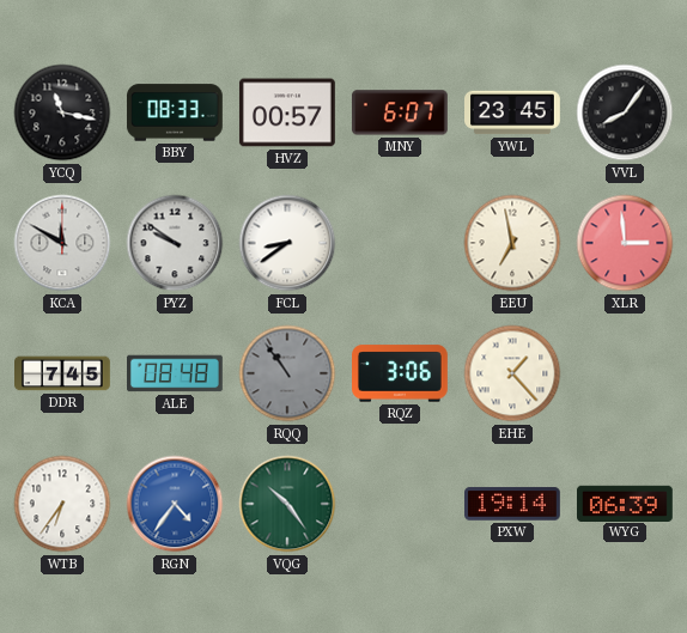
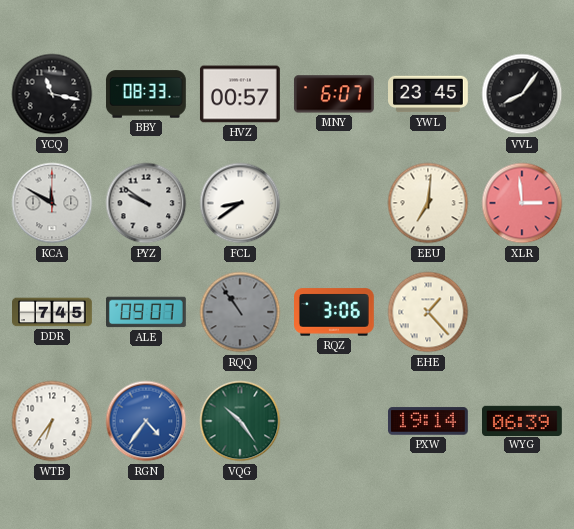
EEU: 6:58 -> 7:01
ALE: 08:48 -> 09:07
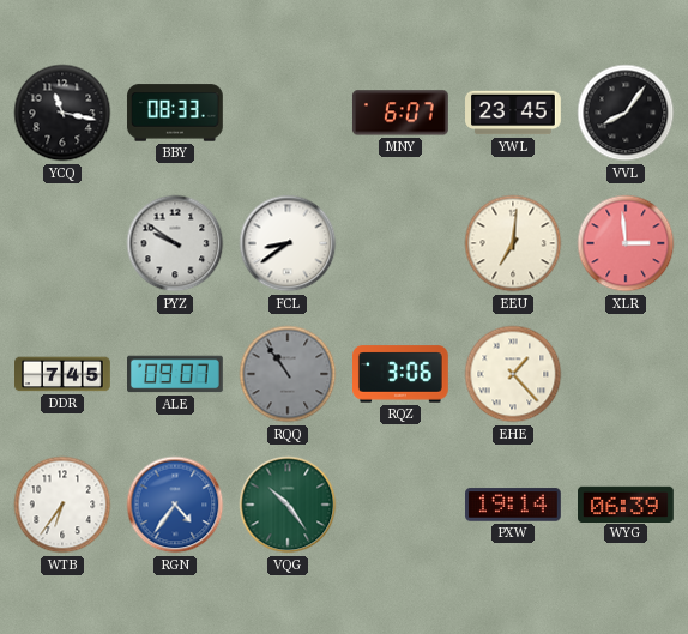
HVZ: 00:57 -> none
KCA: 11:50 -> none
